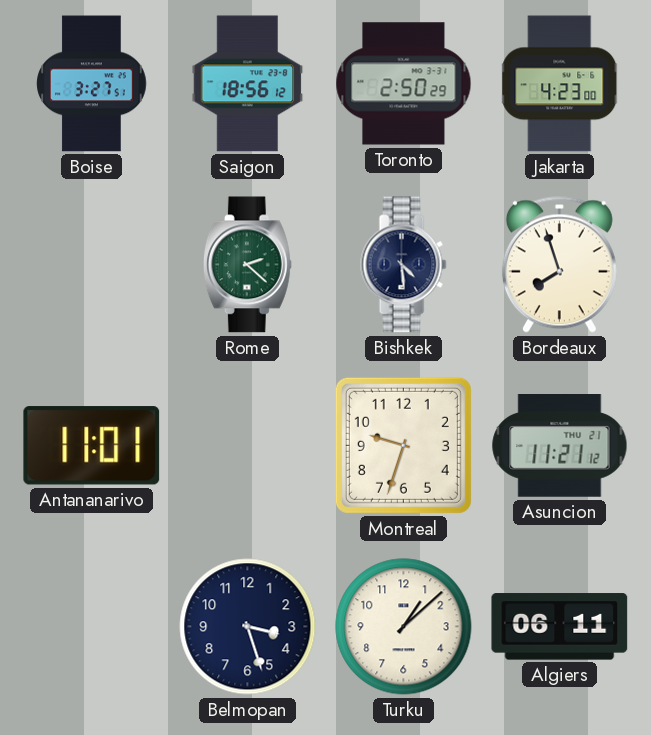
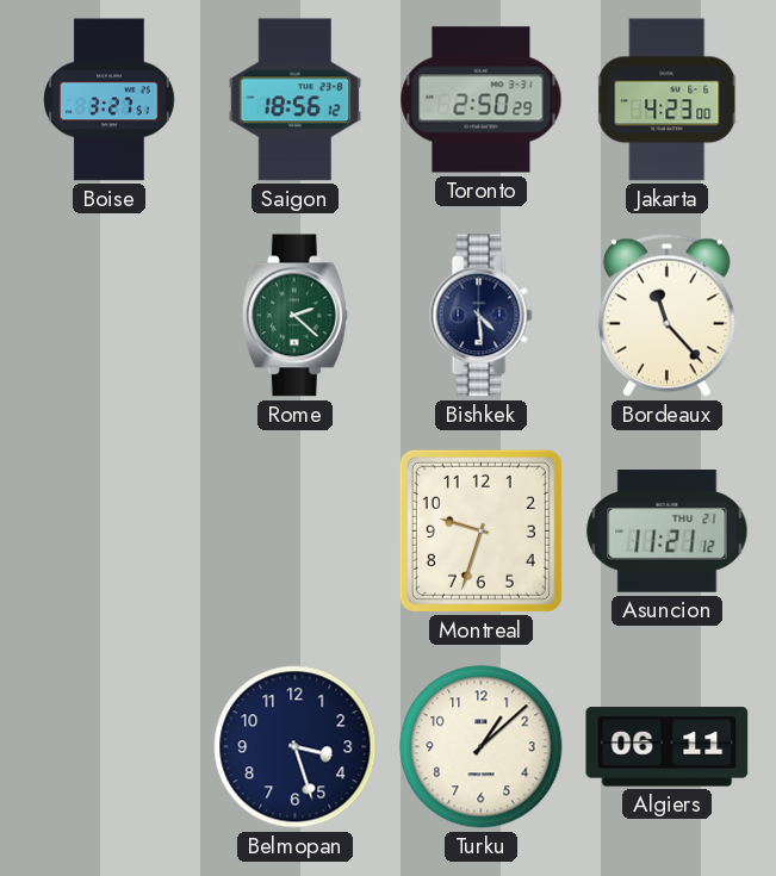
Bordeaux: 7:57 -> 11:23
Antananarivo: 11:01 -> none
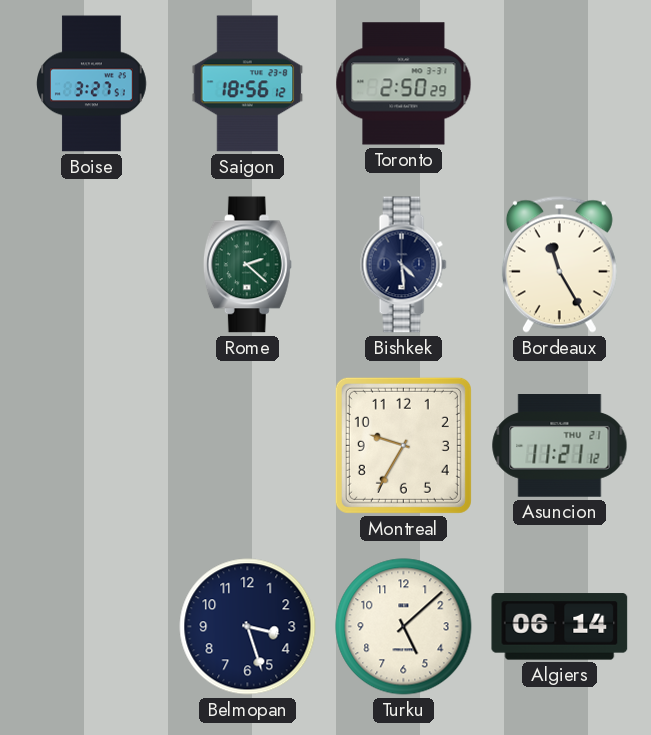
Jakarta: 4:23 -> none
Bordeaux: 11:23 -> 11:25
Montreal: 9:33 -> 9:35
Turku: 1:08 -> 5:08
Algiers: 06:11 -> 06:14
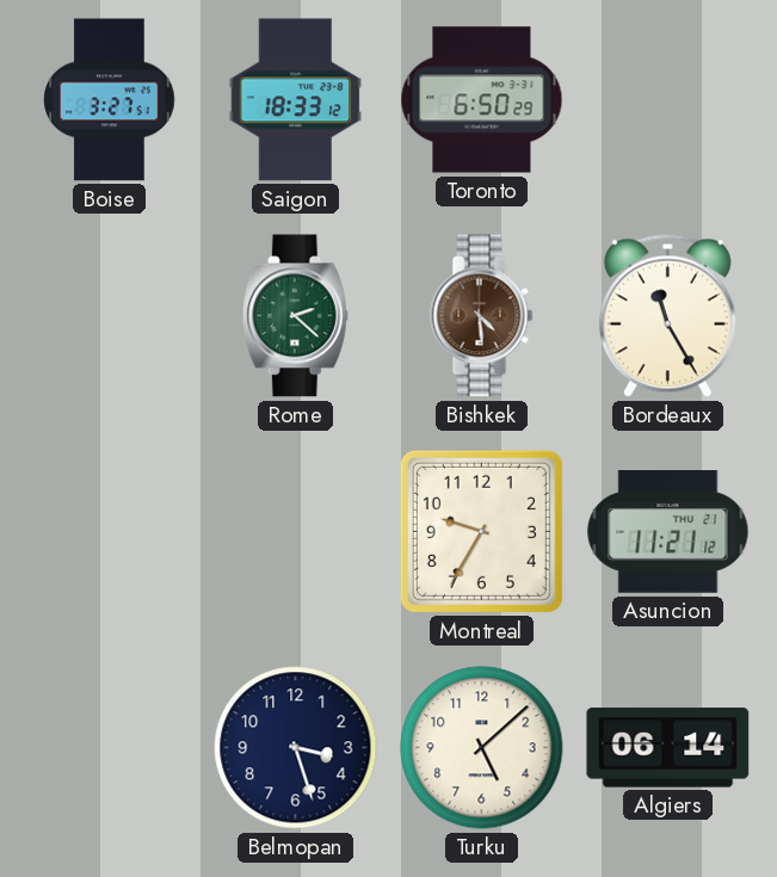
Saigon: 18:56 -> 18:33
Toronto: 2:50 -> 6:50
Bishkek dial: navy -> brown
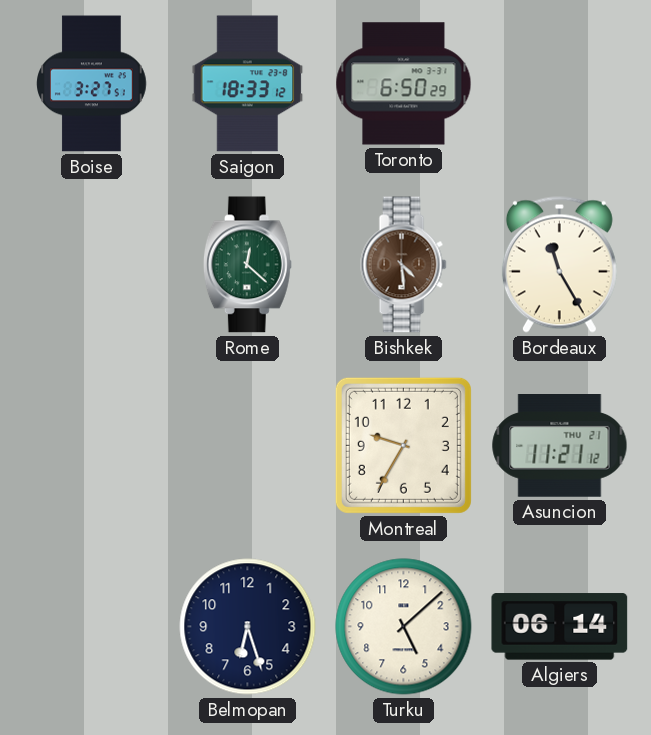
Rome: 2:22 -> 12:22
Belmopan: 3:27 -> 6:27
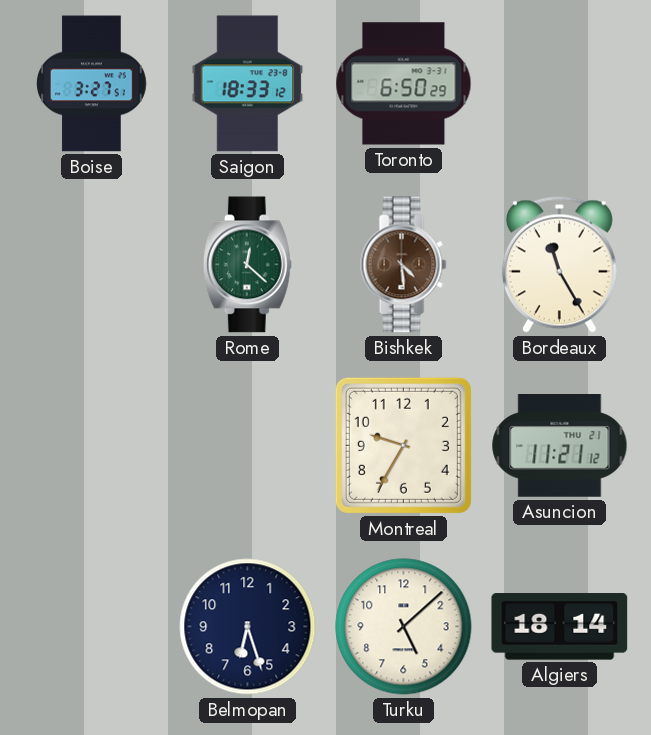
Algiers: 06:14 -> 18:14
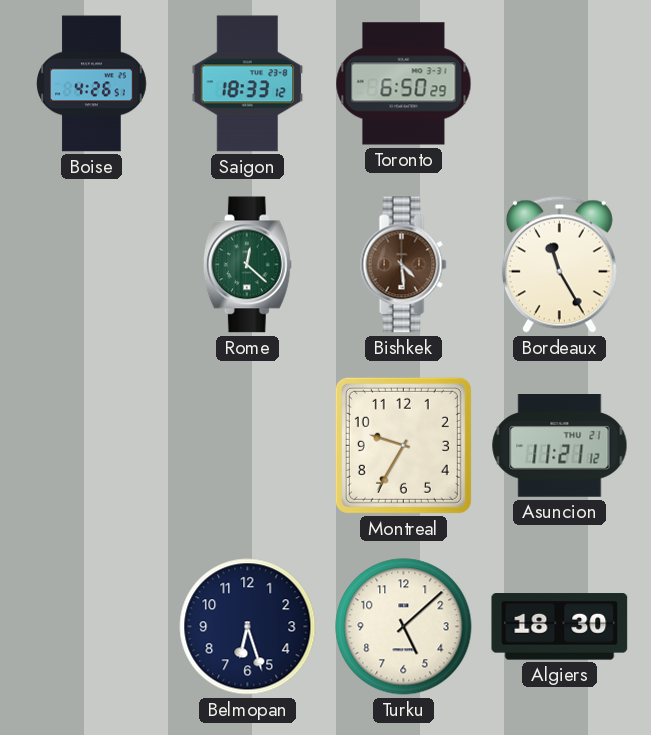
Boise: 3:27 -> 4:26
Algiers: 18:14 -> 18:30
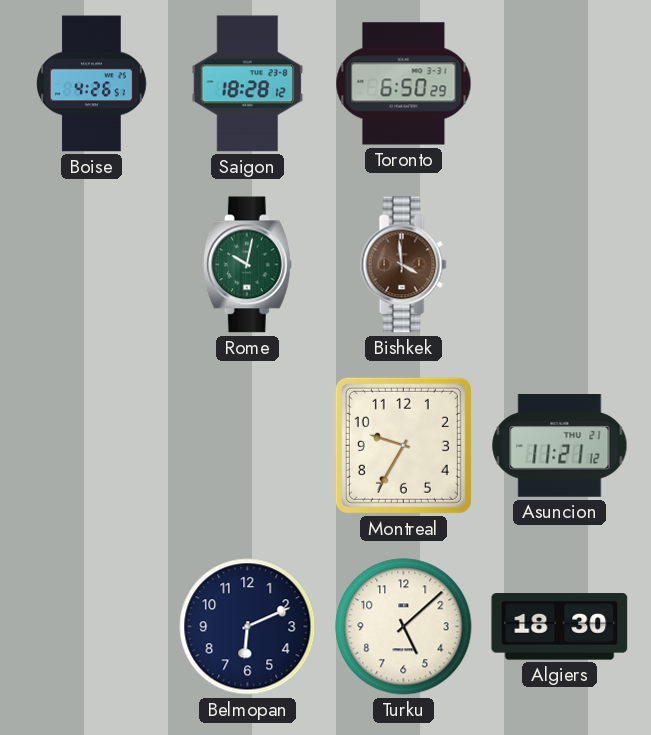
Saigon: 18:33 -> 18:28
Rome: 12:22 -> 10:02
Bishkek: 4:29 -> 3:59
Bordeaux: 11:25 -> none
Belmopan: 6:27 -> 6:11
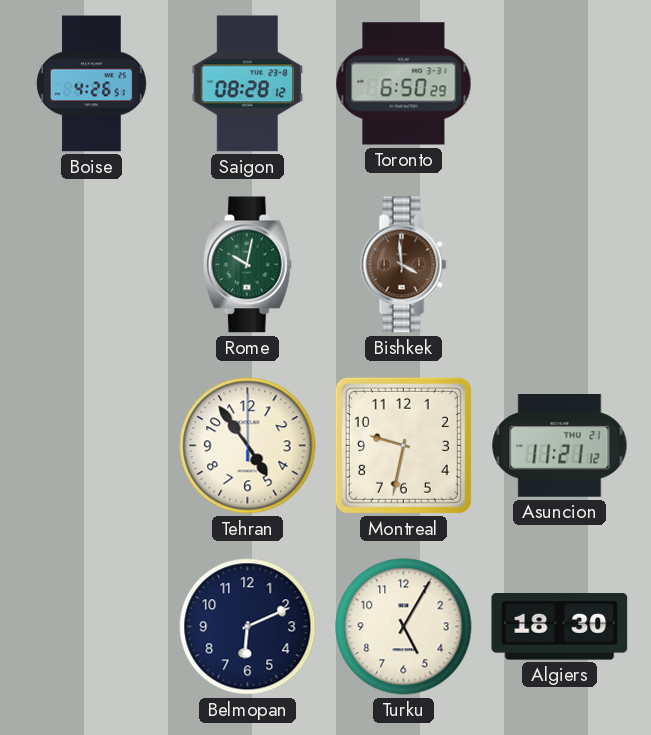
Saigon: 18:28 -> 08:28
Tehran: none -> 4:54
Montreal: 9:35 -> 9:32
Turku: 5:08 -> 5:05
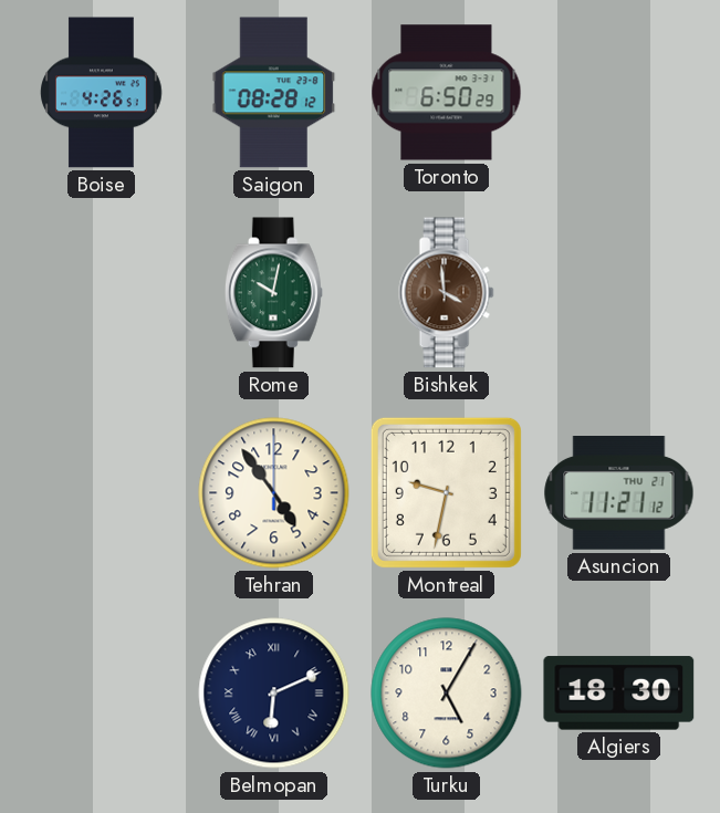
Belmopan numerals: Arabic -> Roman
